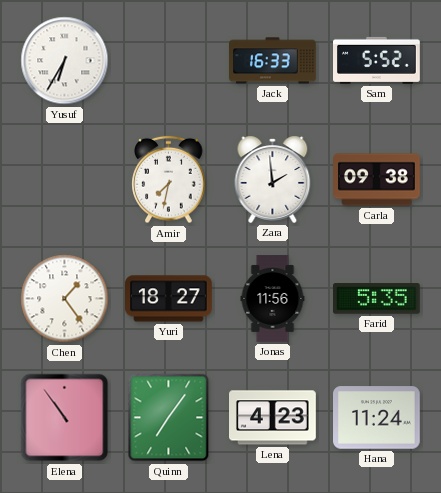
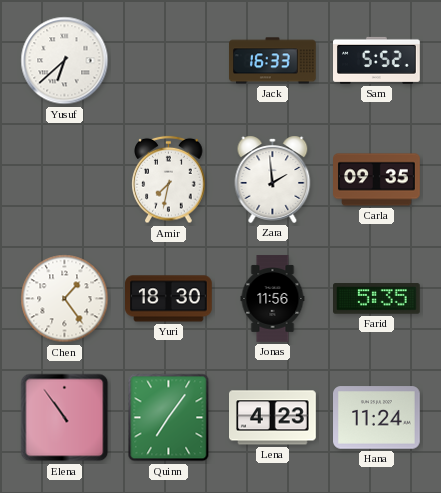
Yusuf: 6:35 -> 6:38
Carla: 09:38 -> 09:35
Yuri: 18:27 -> 18:30
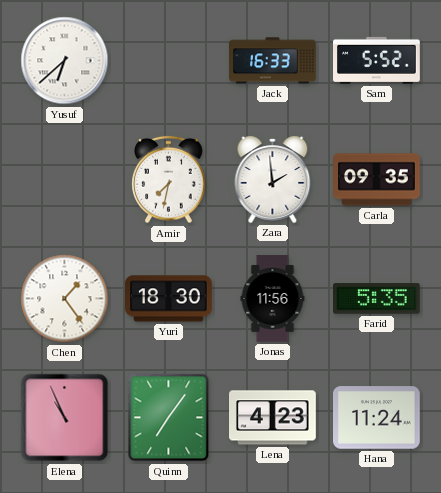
Elena: 10:54 -> 10:56
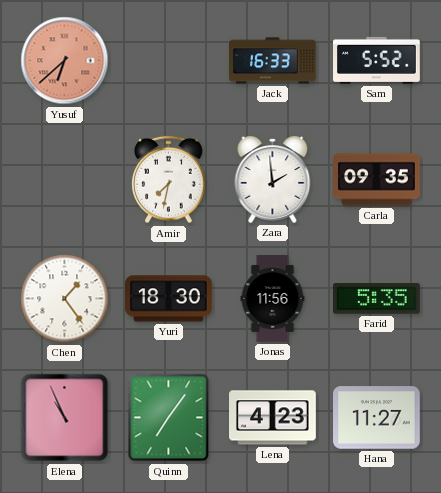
Yusuf dial: white -> salmon
Hana: 11:24 -> 11:27
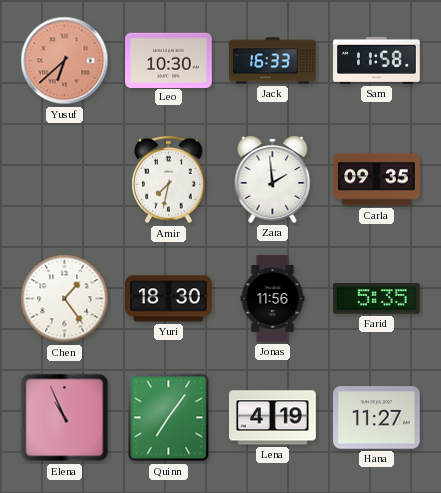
Leo: none -> 10:30
Sam: 5:52 -> 11:58
Lena: 4:23 -> 4:19
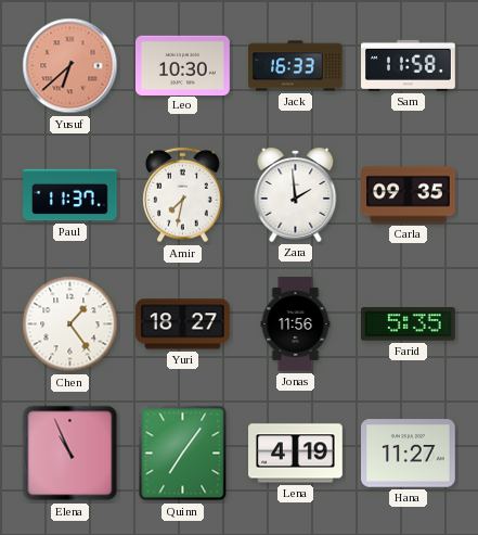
Paul: none -> 11:37
Yuri: 18:30 -> 18:27
